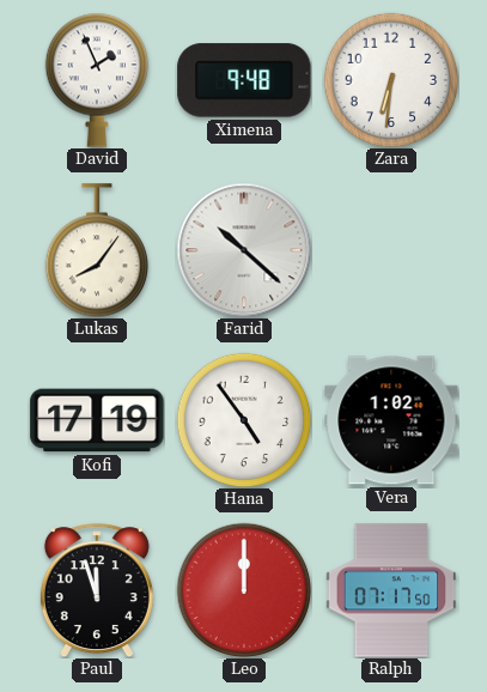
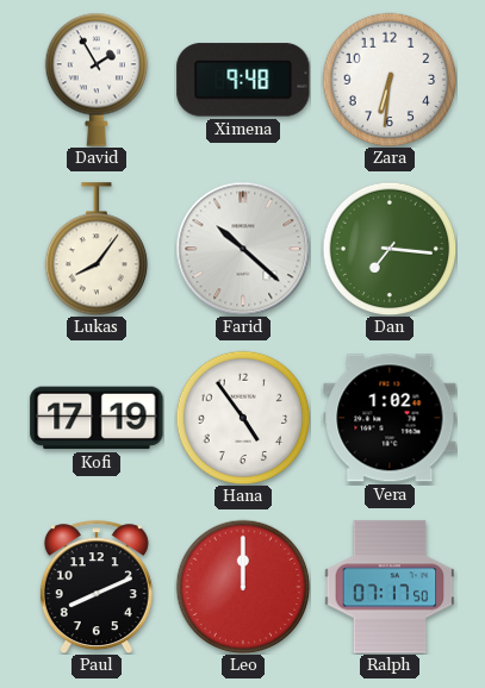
David: 1:56 -> 1:55
Dan: none -> 7:16
Paul: 11:57 -> 8:11
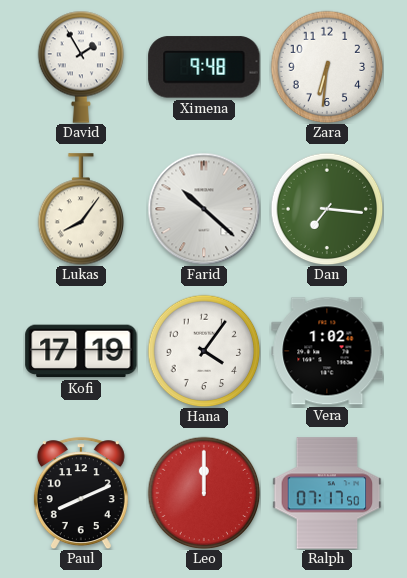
Hana: 4:54 -> 4:06
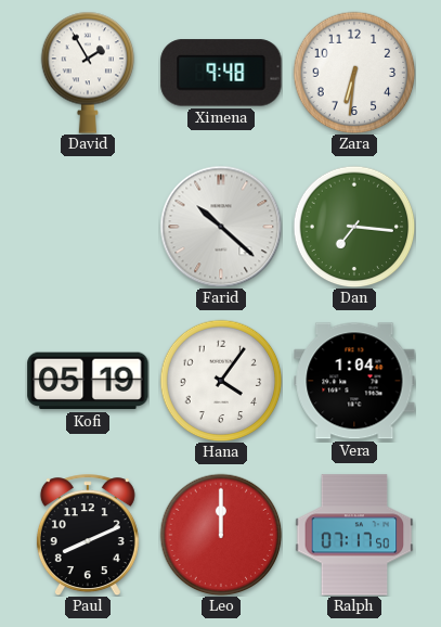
Lukas: 8:06 -> none
Kofi: 17:19 -> 05:19
Vera: 1:02 -> 1:04
